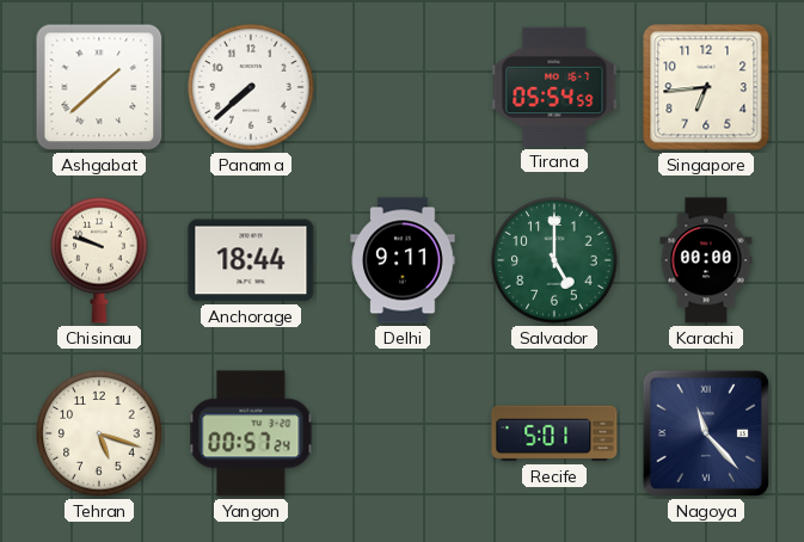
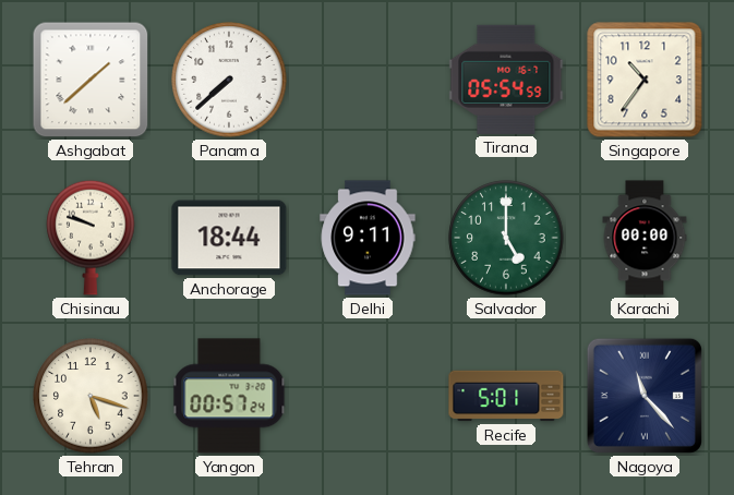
Singapore: 6:44 -> 10:36
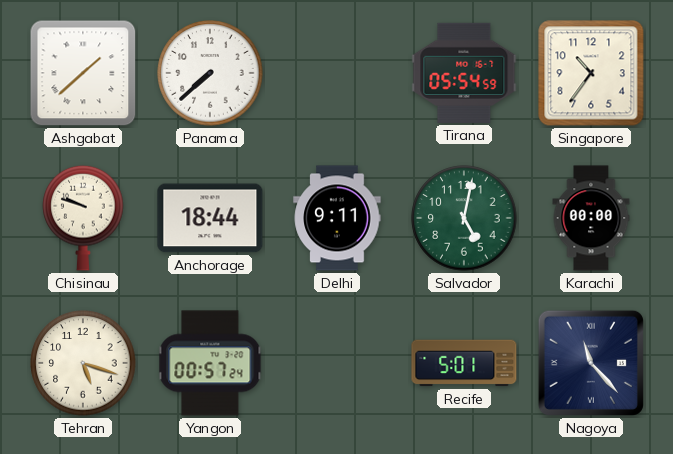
Salvador: 5:00 -> 5:02
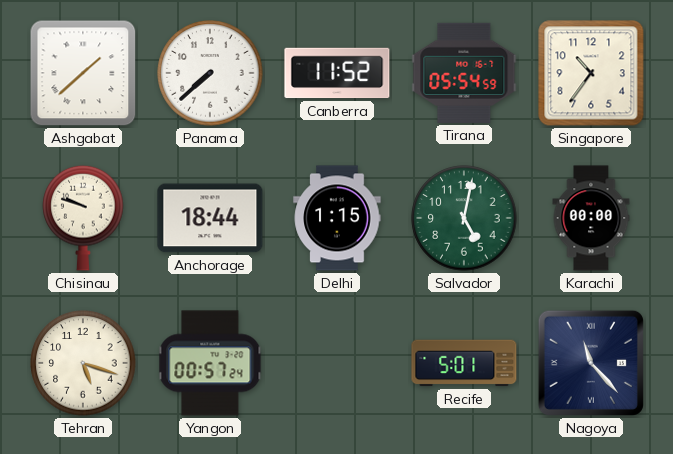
Canberra: none -> 11:52
Delhi: 9:11 -> 1:15
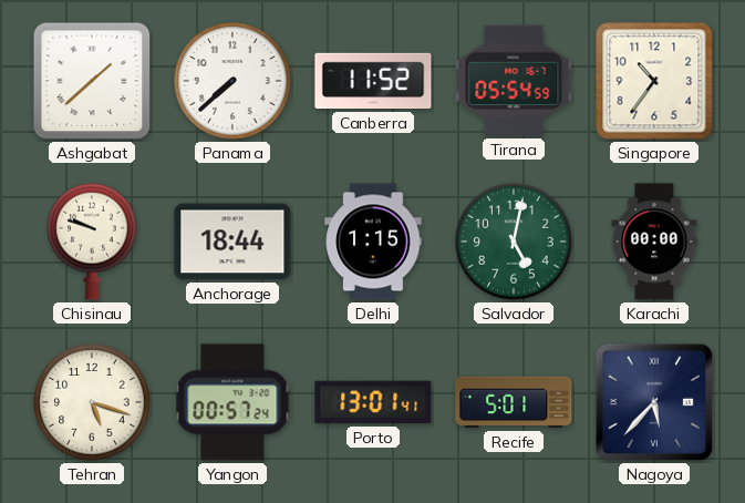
Porto: none -> 13:01
Nagoya: 11:23 -> 5:37
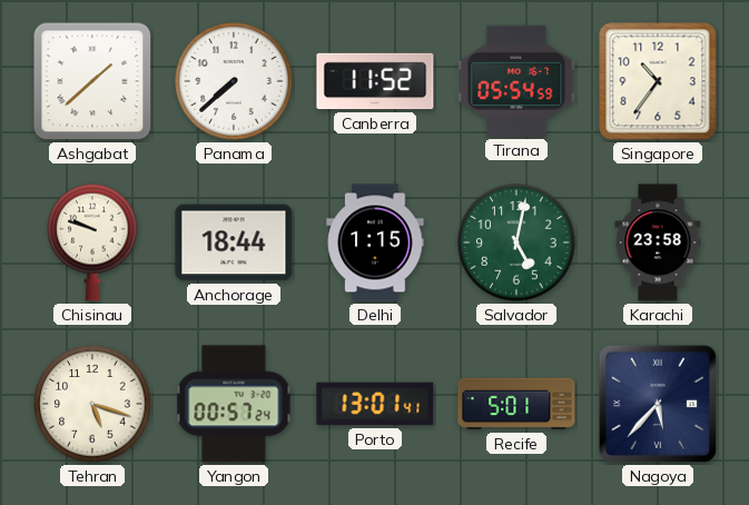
Karachi: 00:00 -> 23:58
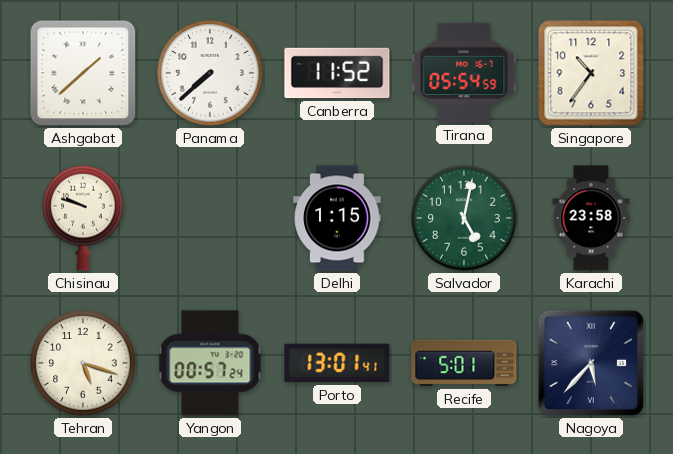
Anchorage: 18:44 -> none
